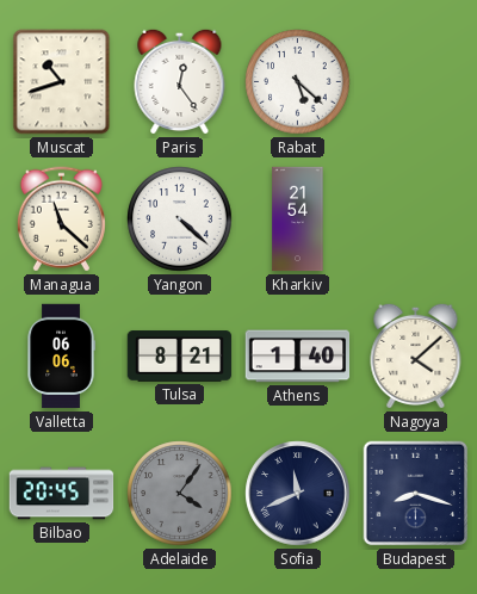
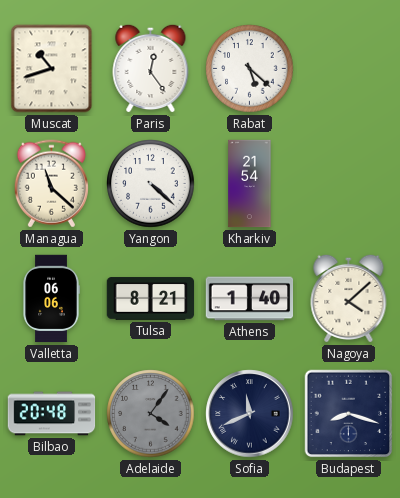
Bilbao: 20:45 -> 20:48
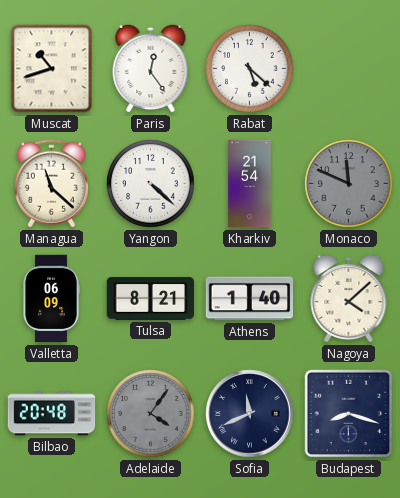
Monaco: none -> 11:49
Valletta: 06:06 -> 06:09
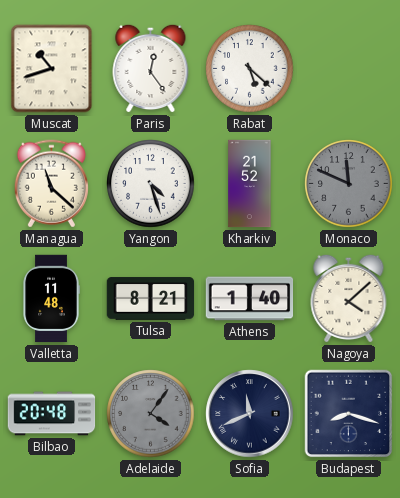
Yangon: 4:22 -> 4:27
Kharkiv: 21:54 -> 21:52
Valletta: 06:09 -> 11:48
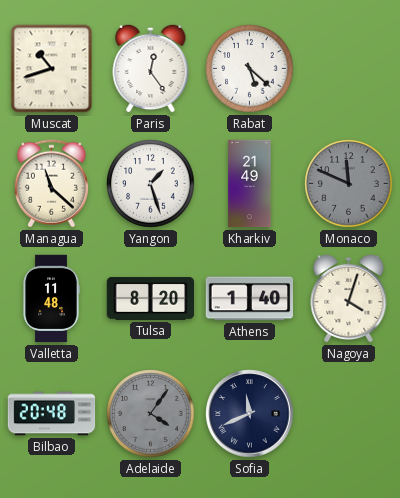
Yangon: 4:27 -> 1:27
Kharkiv: 21:52 -> 21:49
Tulsa: 8:21 -> 8:20
Nagoya: 4:08 -> 4:03
Budapest: 8:18 -> none
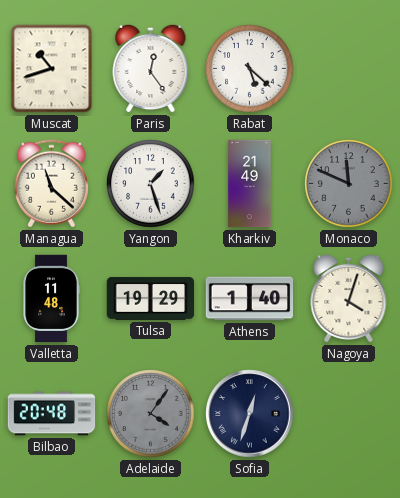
Tulsa: 8:20 -> 19:29
Sofia: 11:41 -> 12:33
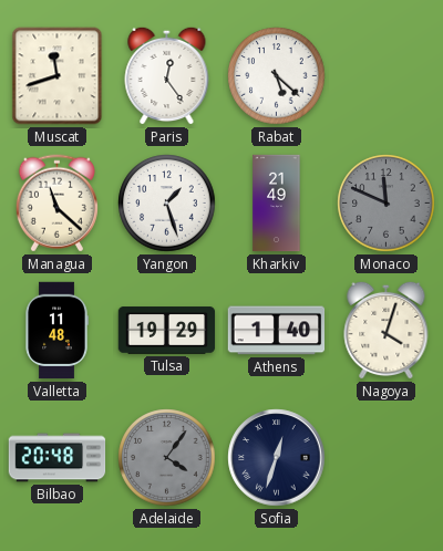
Muscat: 10:42 -> 11:42
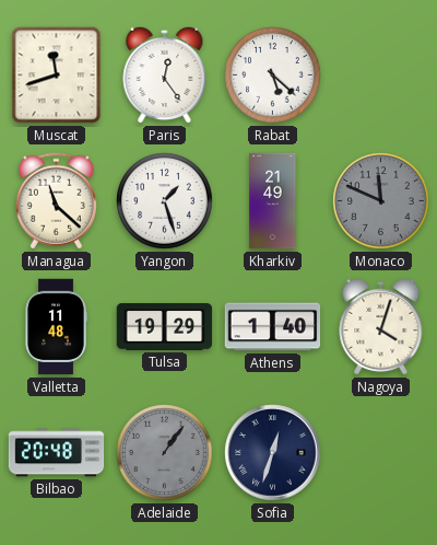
Adelaide: 4:06 -> 1:06
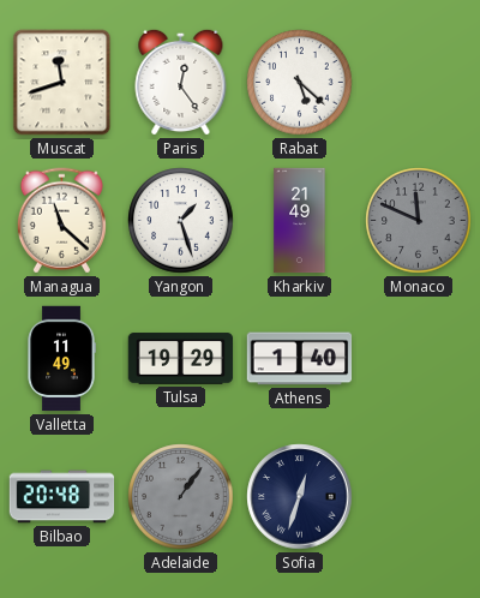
Valletta: 11:48 -> 11:49
Nagoya: 4:03 -> none
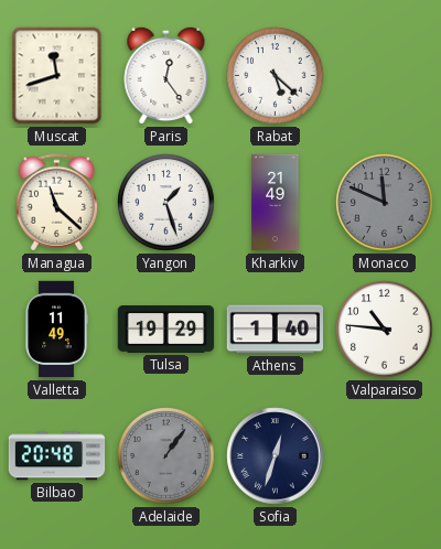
Valparaiso: none -> 10:46
